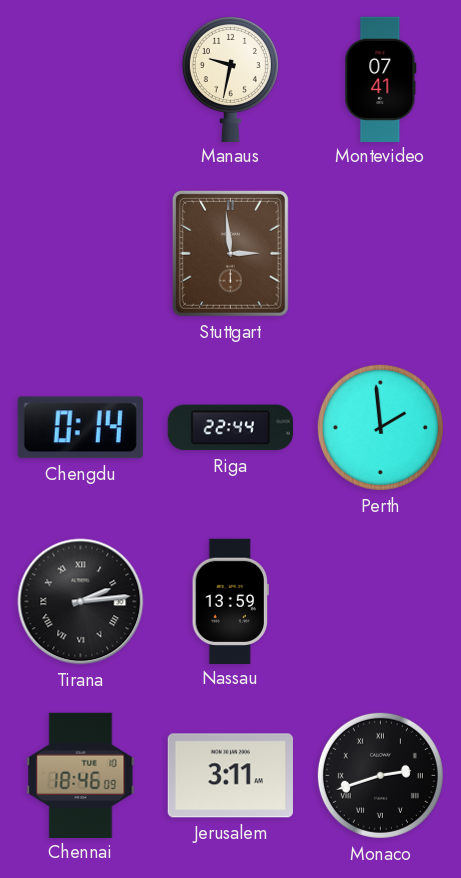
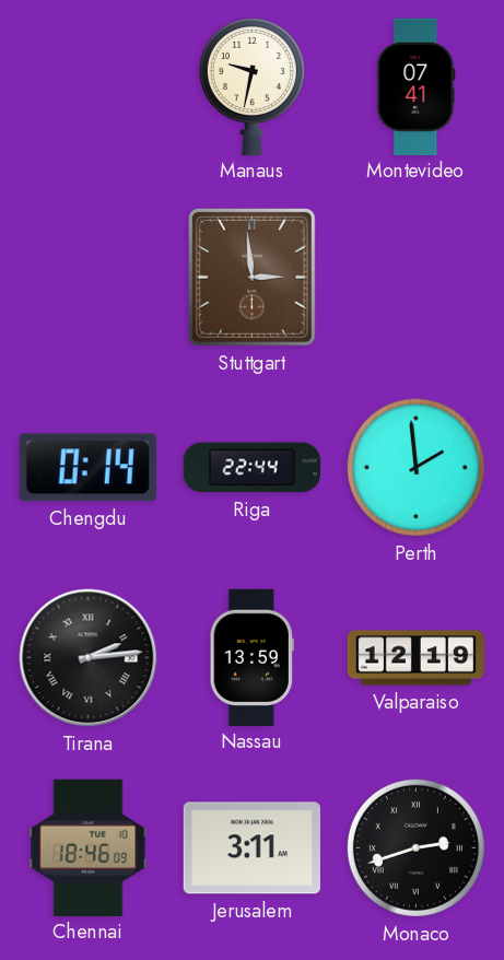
Valparaiso: none -> 12:19
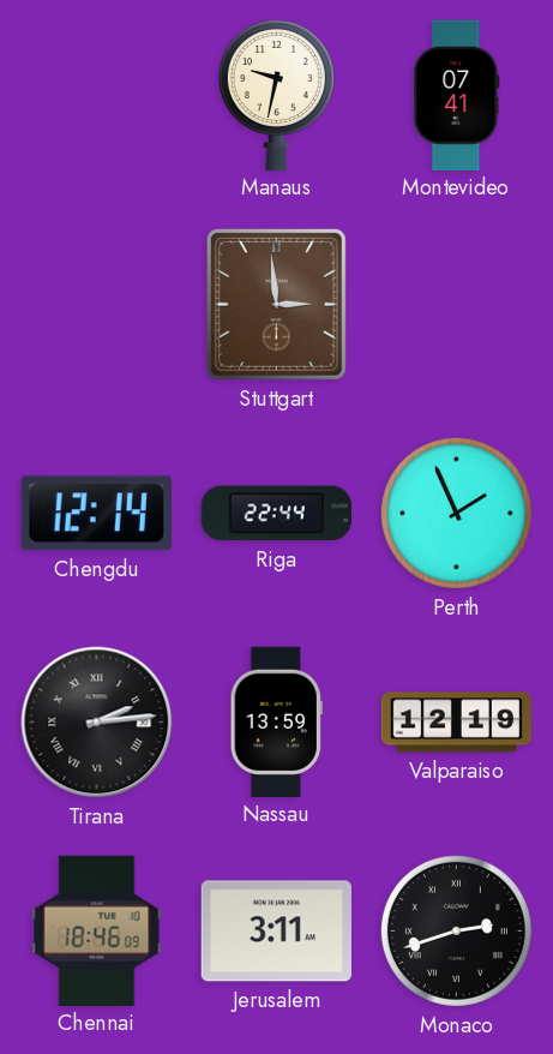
Chengdu: 0:14 -> 12:14
Perth: 1:59 -> 1:56
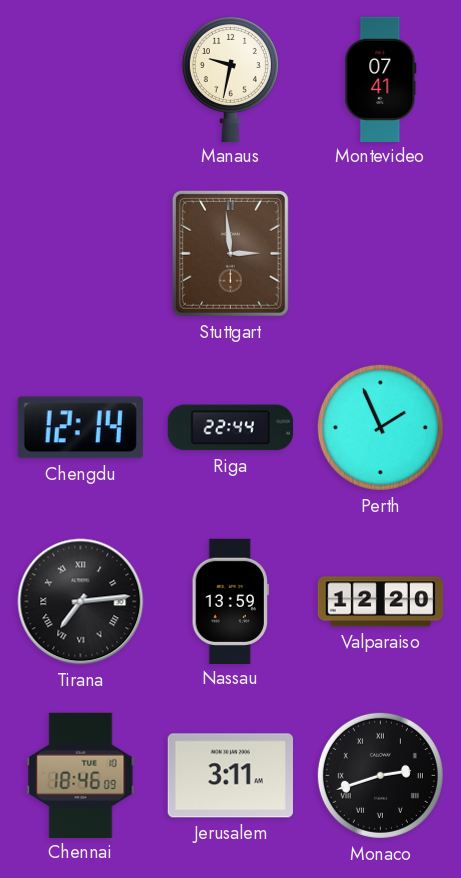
Tirana: 2:14 -> 7:14
Valparaiso: 12:19 -> 12:20
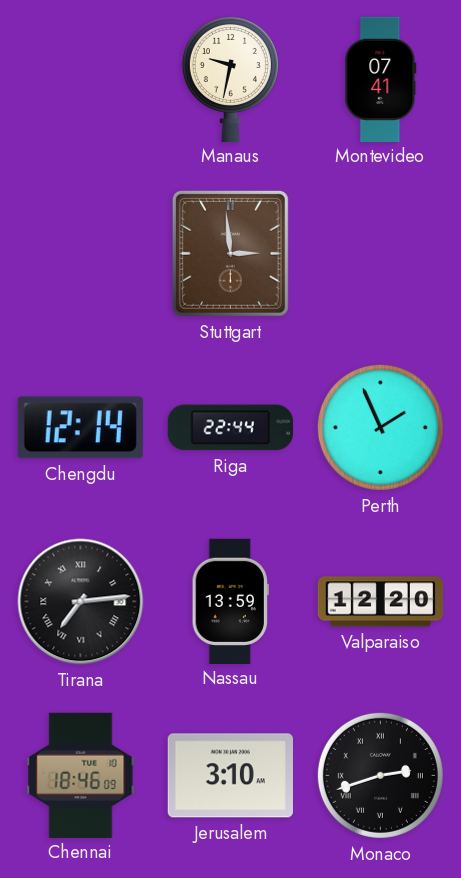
Jerusalem: 3:11 -> 3:10
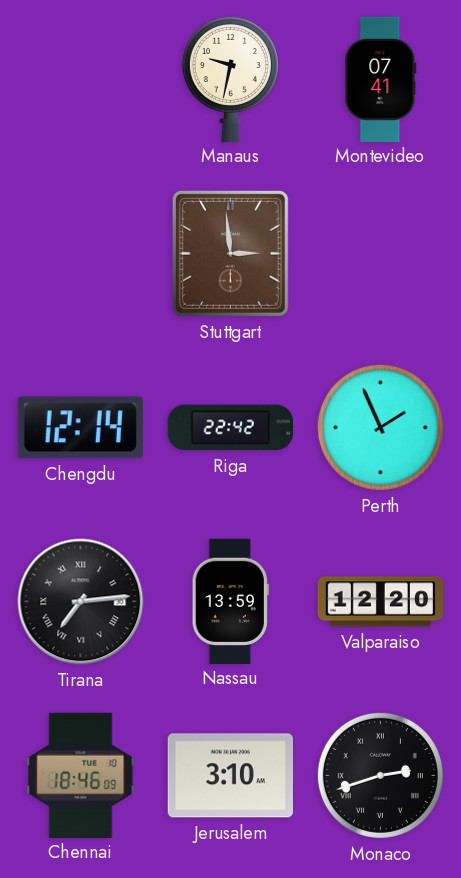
Riga: 22:44 -> 22:42
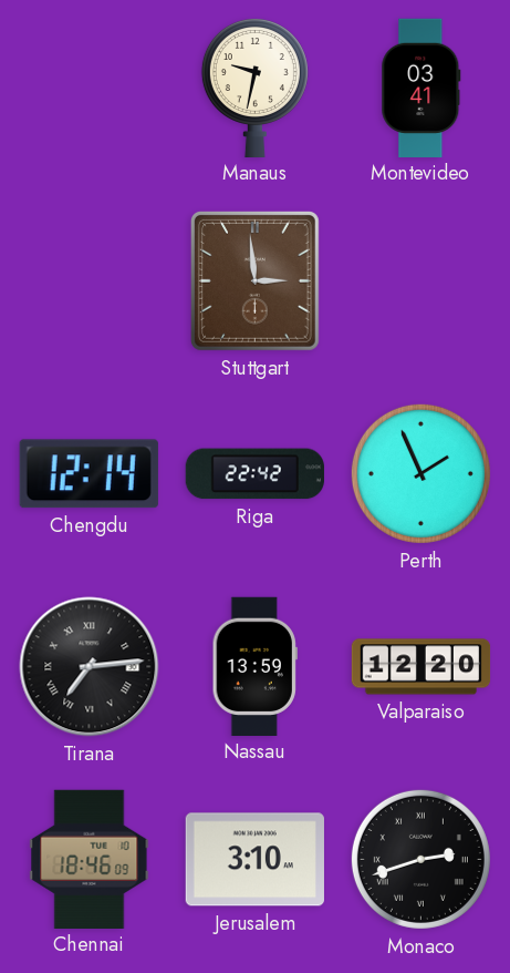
Montevideo: 07:41 -> 03:41
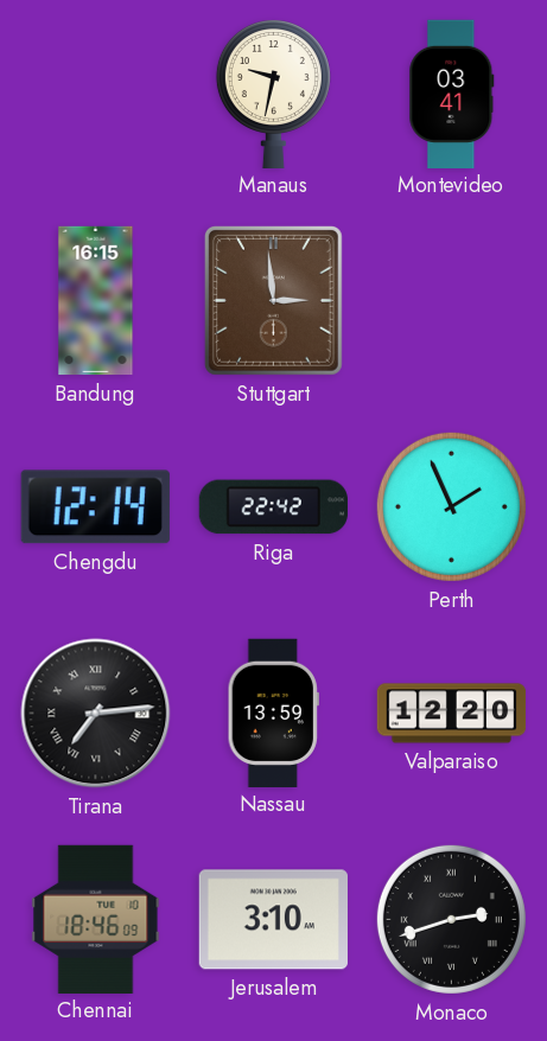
Bandung: none -> 16:15
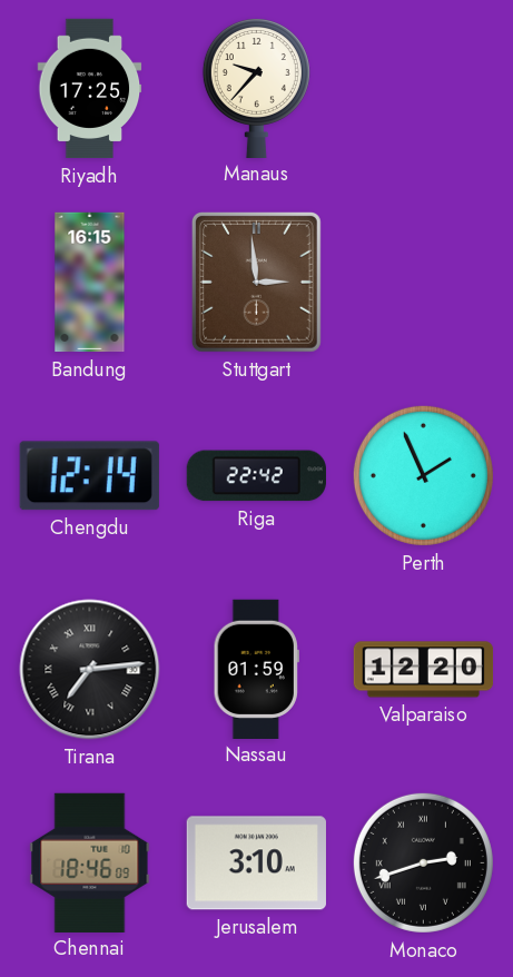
Riyadh: none -> 17:25
Manaus: 9:32 -> 9:37
Montevideo: 03:41 -> none
Nassau: 13:59 -> 01:59
